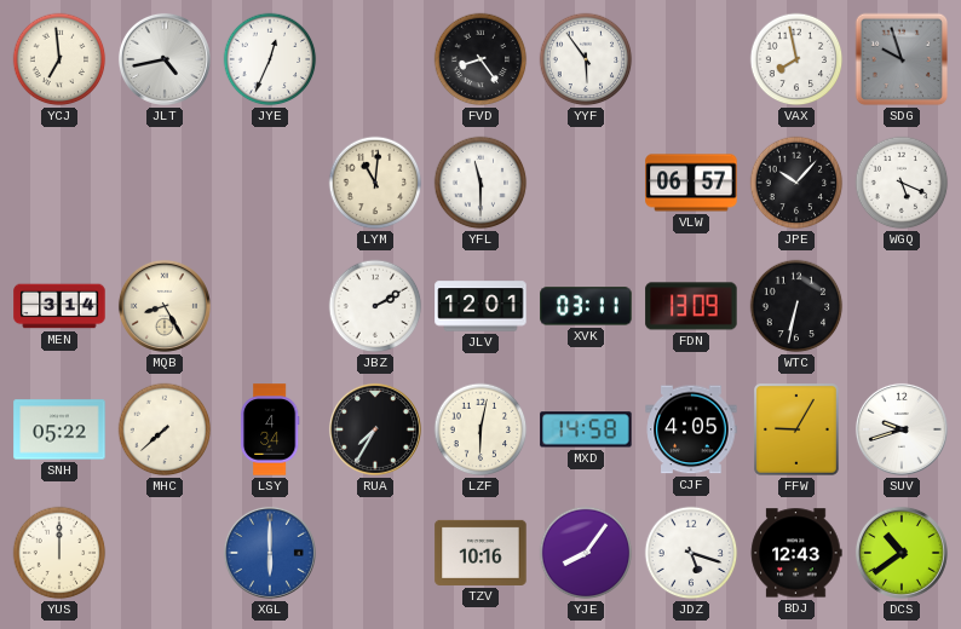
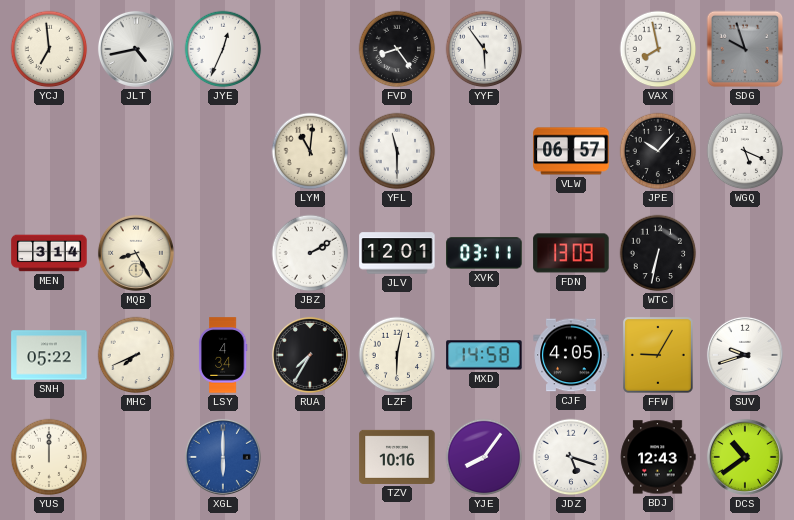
MHC: 7:38 -> 7:41
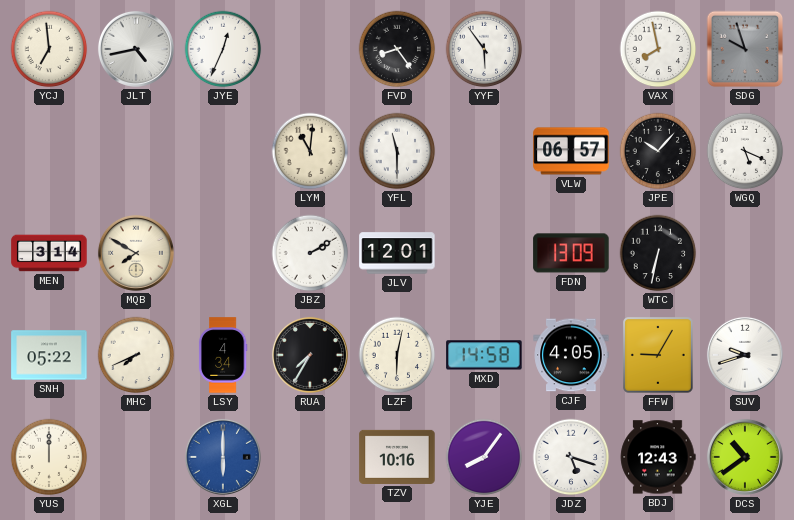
MQB: 8:25 -> 7:50
XVK: 03:11 -> none
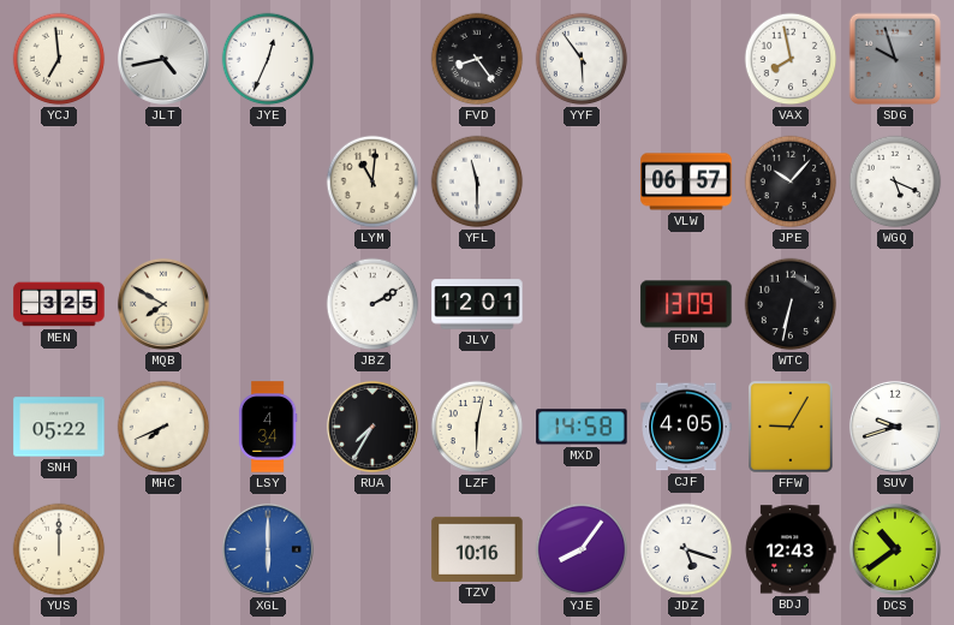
MEN: 3:14 -> 3:25
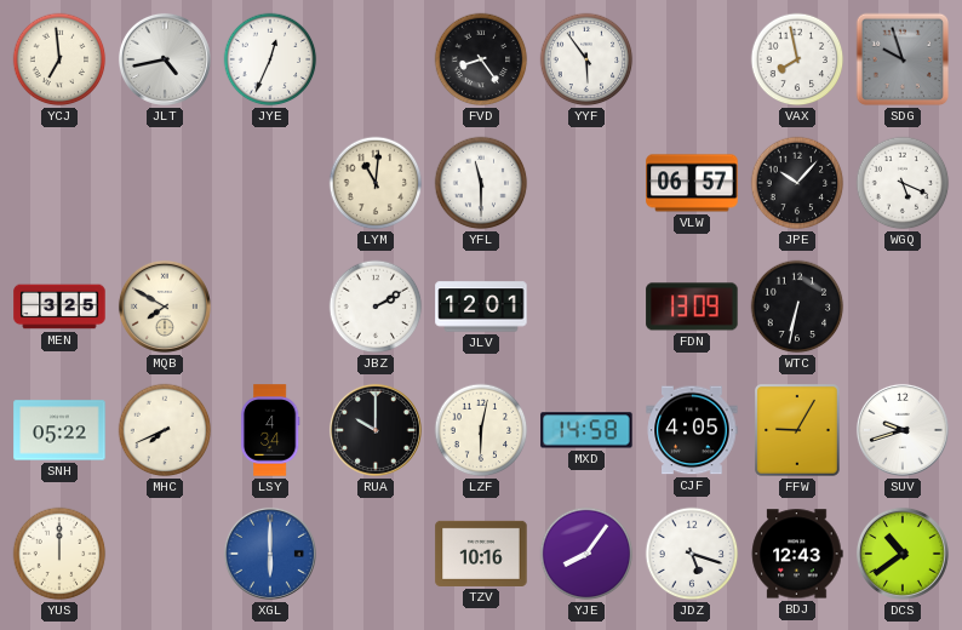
RUA: 7:35 -> 10:00
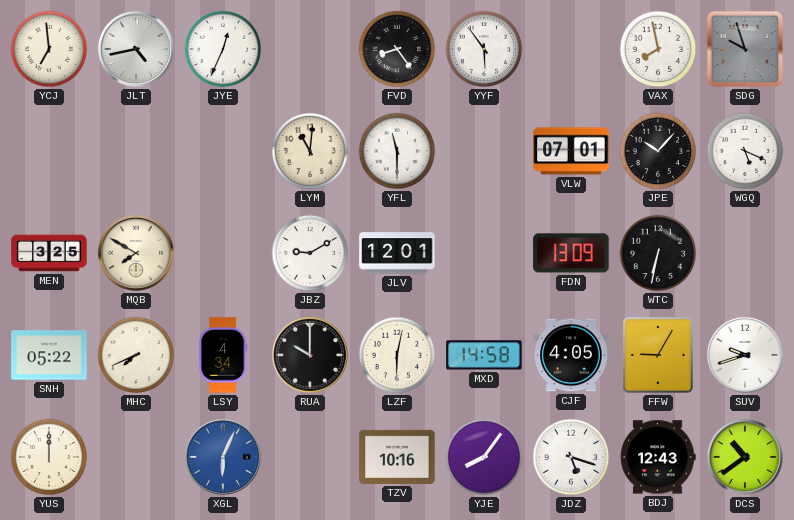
VLW: 06:57 -> 07:01
JBZ: 2:10 -> 9:10
XGL: 6:00 -> 6:04
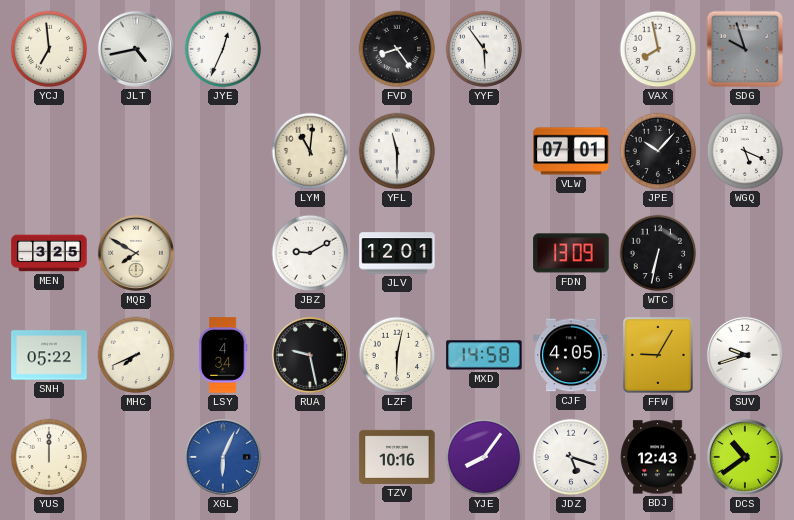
RUA: 10:00 -> 9:28
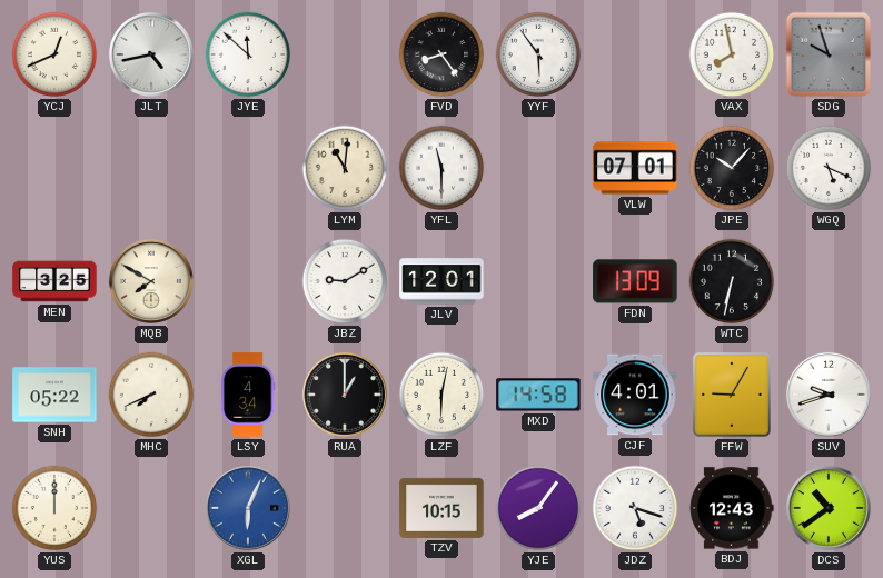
YCJ: 6:59 -> 12:41
JYE: 12:34 -> 11:52
RUA: 9:28 -> 1:00
CJF: 4:05 -> 4:01
TZV: 10:16 -> 10:15
